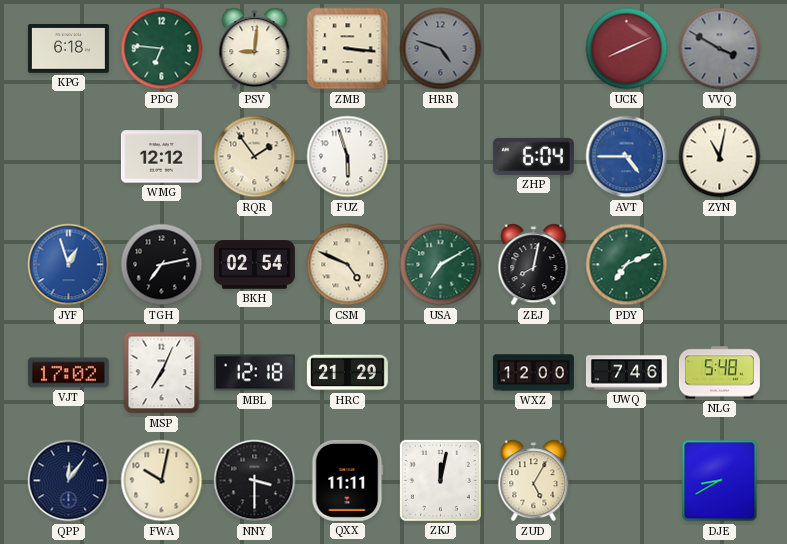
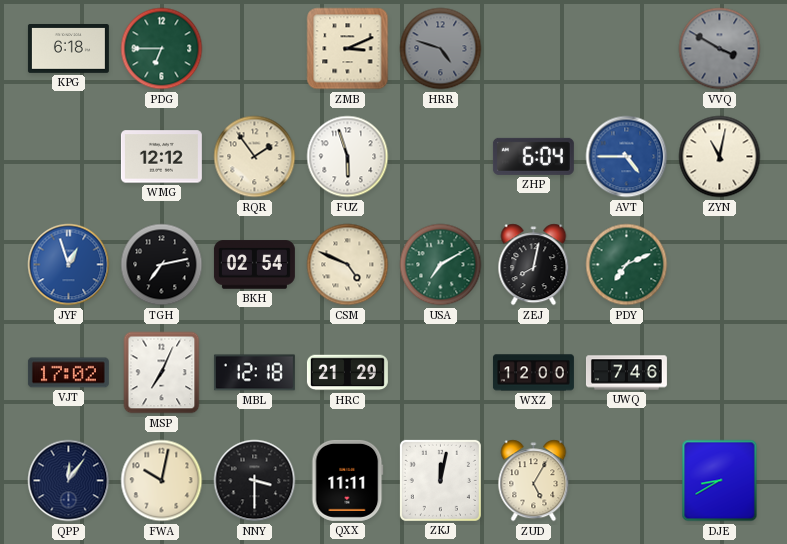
PDG: 6:46 -> 6:45
PSV: 9:01 -> none
ZMB: 3:16 -> 3:11
UCK: 8:11 -> none
NLG: 5:48 -> none
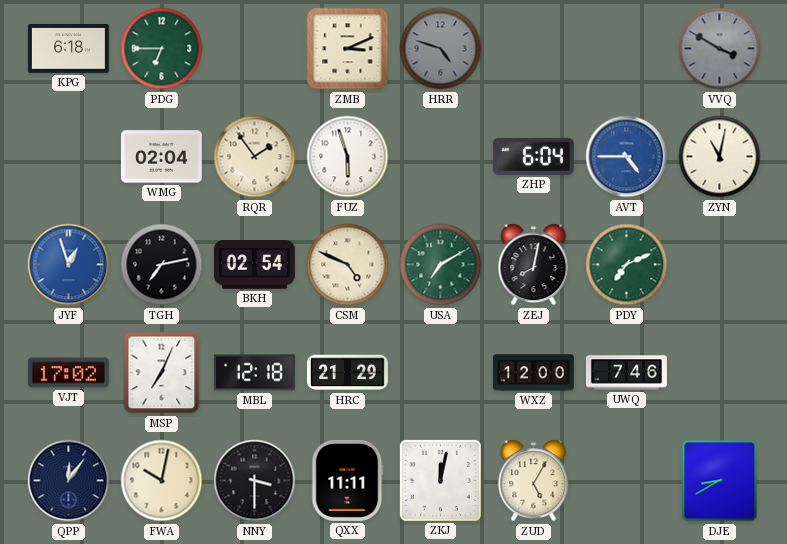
WMG: 12:12 -> 02:04
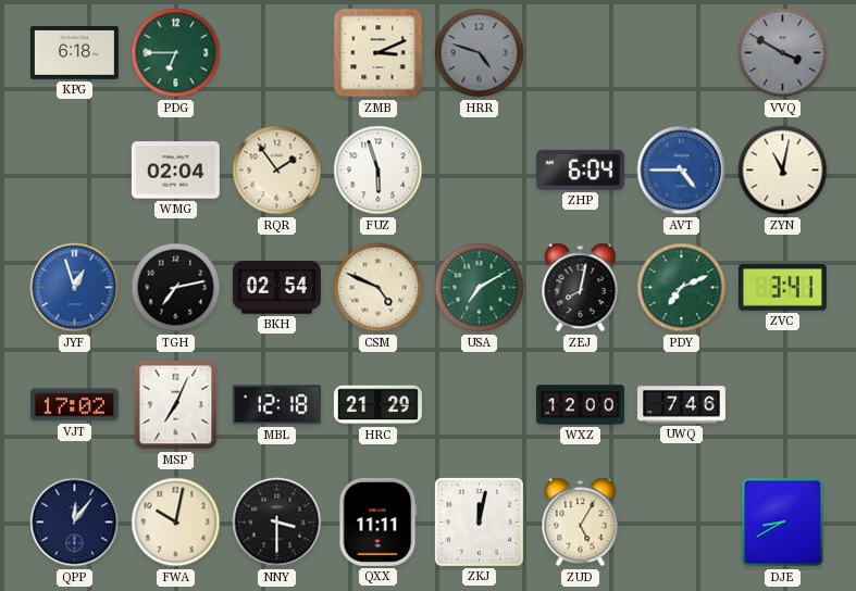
ZVC: none -> 3:41
